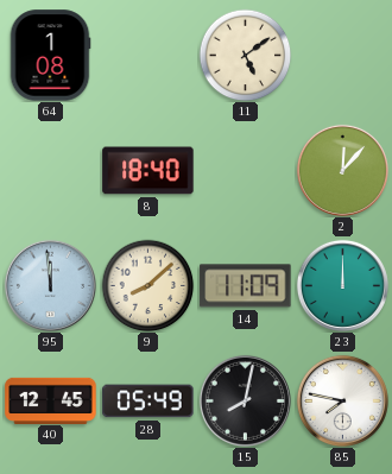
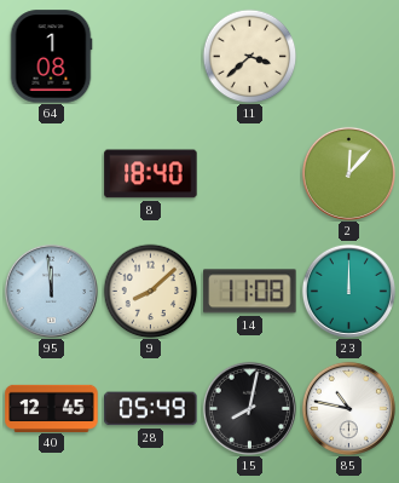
11: 5:09 -> 3:38
14: 11:09 -> 11:08
85: 7:47 -> 10:47
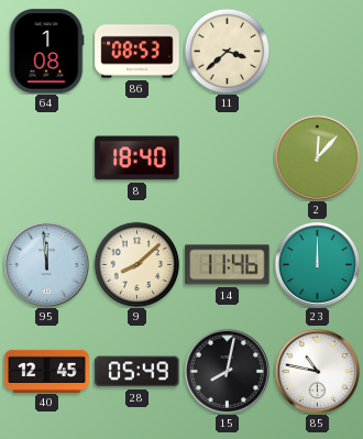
86: none -> 08:53
14: 11:08 -> 11:46
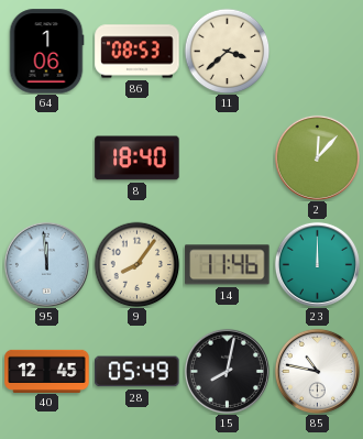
64: 1:08 -> 1:06
9: 8:08 -> 8:06
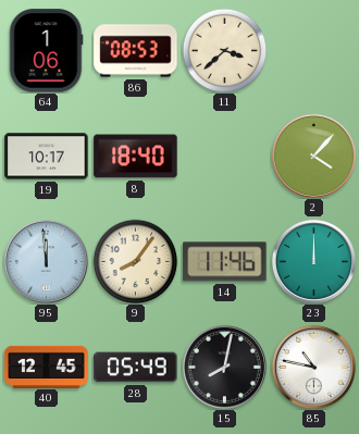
19: none -> 10:17
2: 12:07 -> 4:07
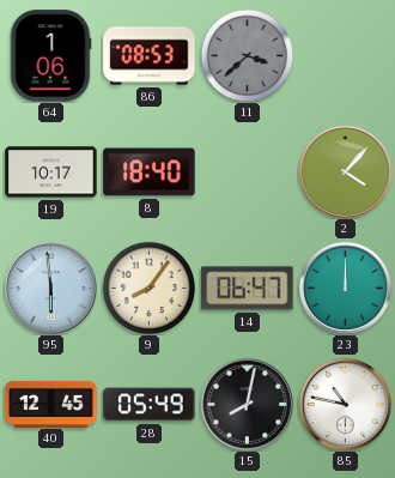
11 dial: cream -> grey
95: 11:59 -> 5:59
14: 11:46 -> 06:47
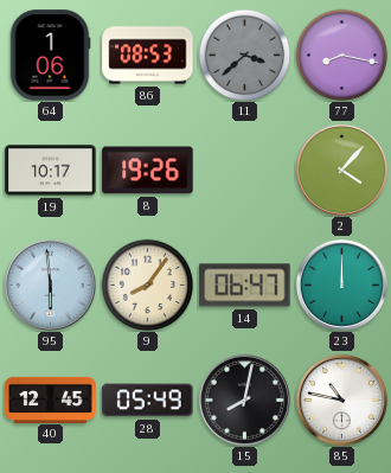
77: none -> 8:17
8: 18:40 -> 19:26
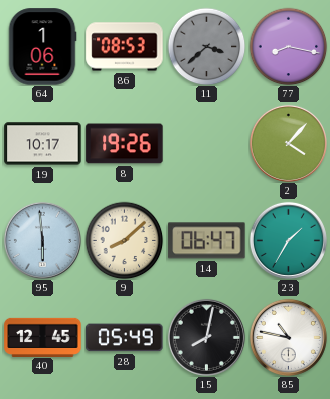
9: 8:06 -> 8:08
23: 12:00 -> 1:35
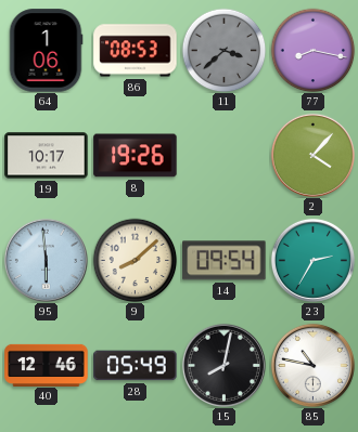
14: 06:47 -> 09:54
23: 1:35 -> 2:35
40: 12:45 -> 12:46
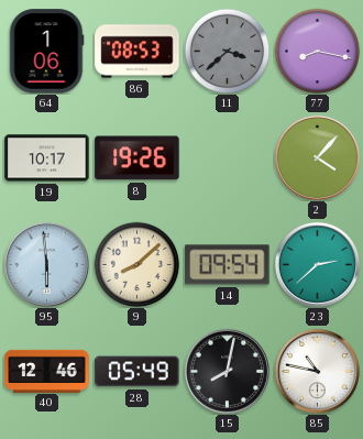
23: 2:35 -> 2:38
